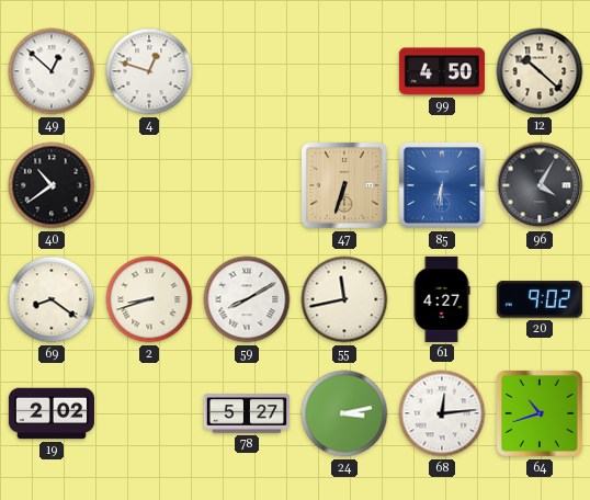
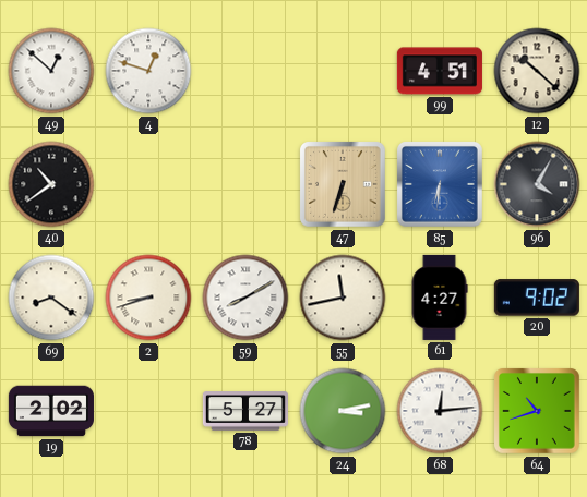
99: 4:50 -> 4:51
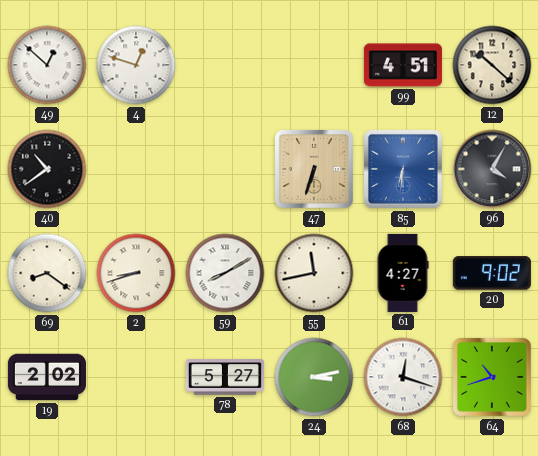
68: 12:14 -> 12:18
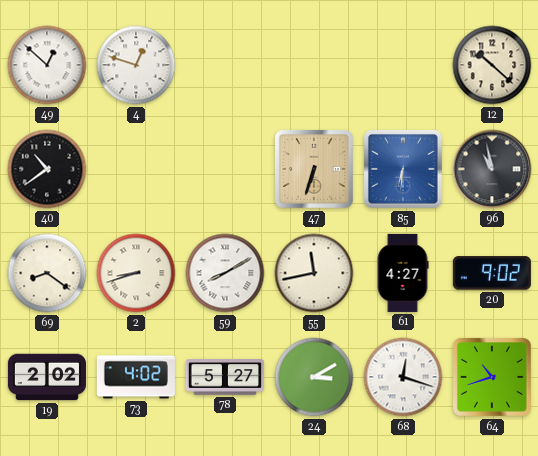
99: 4:51 -> none
96: 4:05 -> 10:58
73: none -> 4:02
24: 3:13 -> 3:10
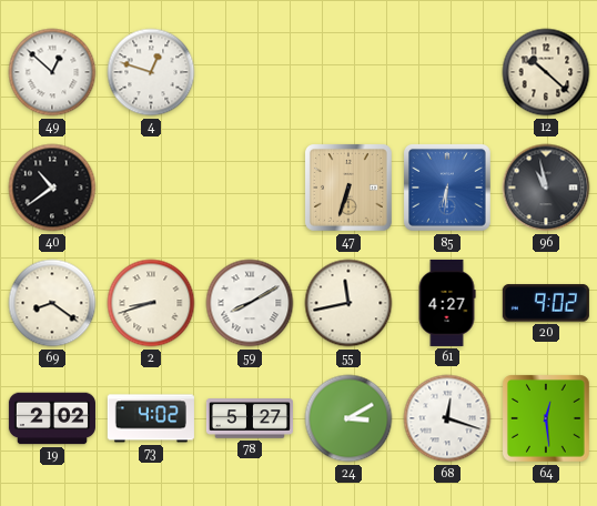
64: 10:42 -> 12:29
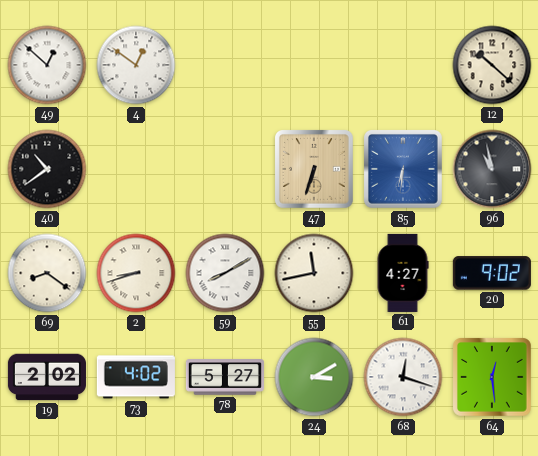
4: 12:48 -> 12:51
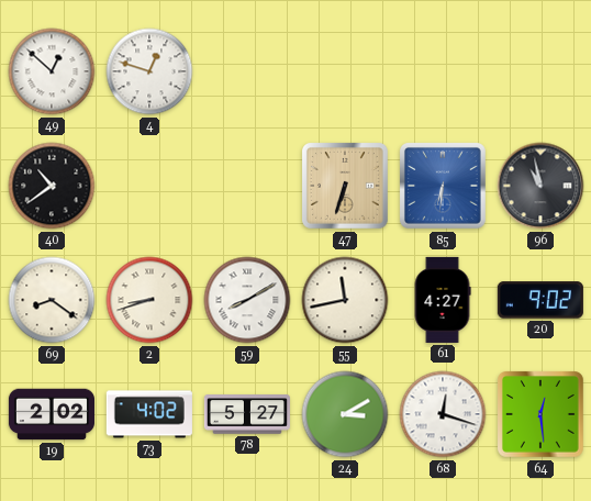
4: 12:51 -> 12:48
12: 10:22 -> none
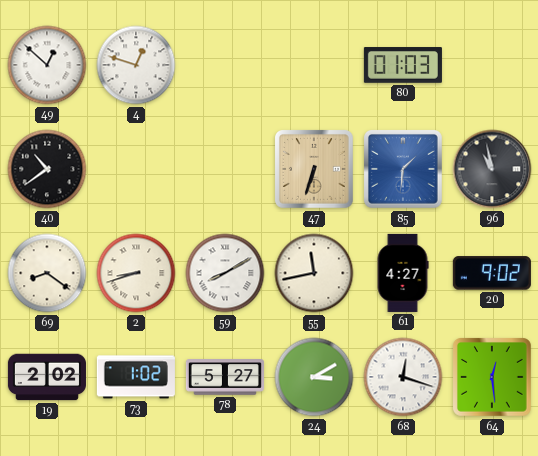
80: none -> 01:03
85: 6:31 -> 1:31
73: 4:02 -> 1:02
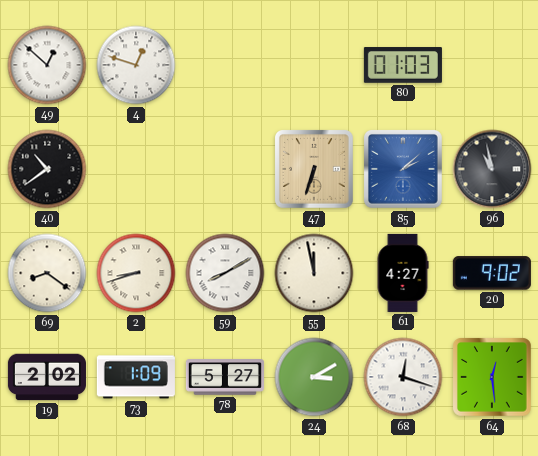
85: 1:31 -> 2:08
55: 11:43 -> 11:58
73: 1:02 -> 1:09
